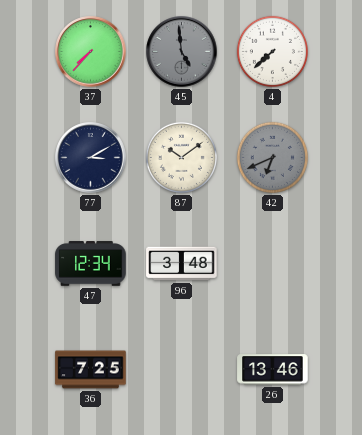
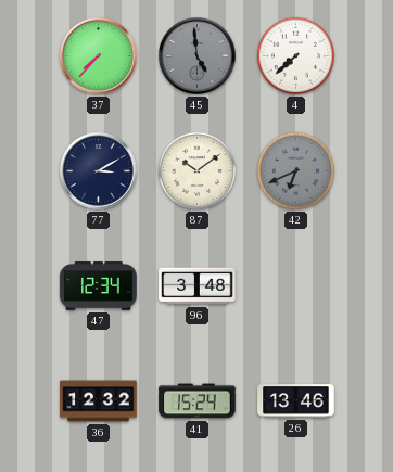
36: 7:25 -> 12:32
41: none -> 15:24
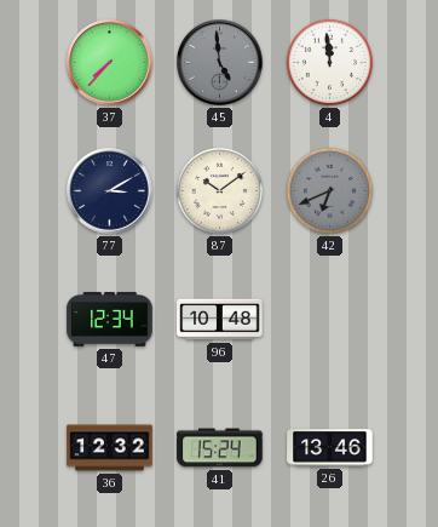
4: 7:38 -> 11:59
96: 3:48 -> 10:48
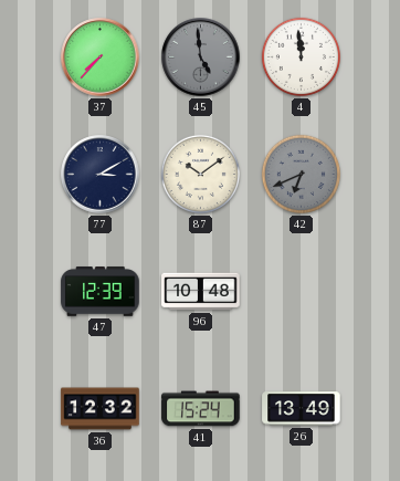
47: 12:34 -> 12:39
26: 13:46 -> 13:49
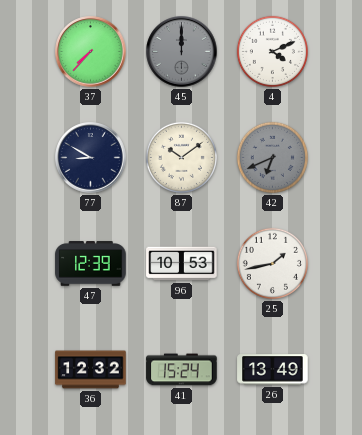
45: 4:59 -> 12:00
4: 11:59 -> 4:11
77: 3:10 -> 8:50
96: 10:48 -> 10:53
25: none -> 1:43
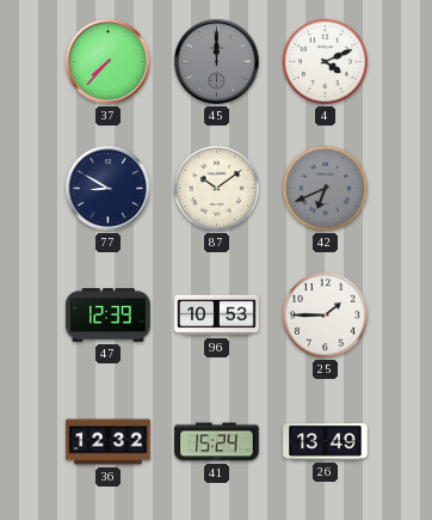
25: 1:43 -> 1:45
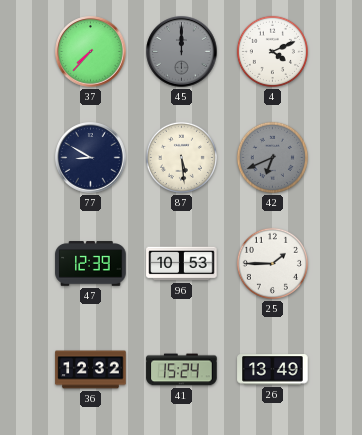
87: 10:09 -> 5:29
